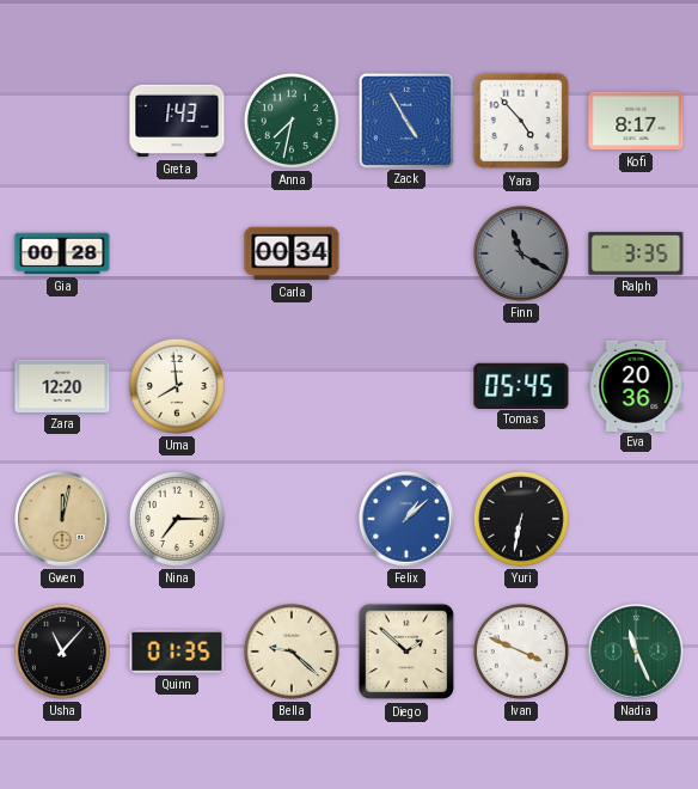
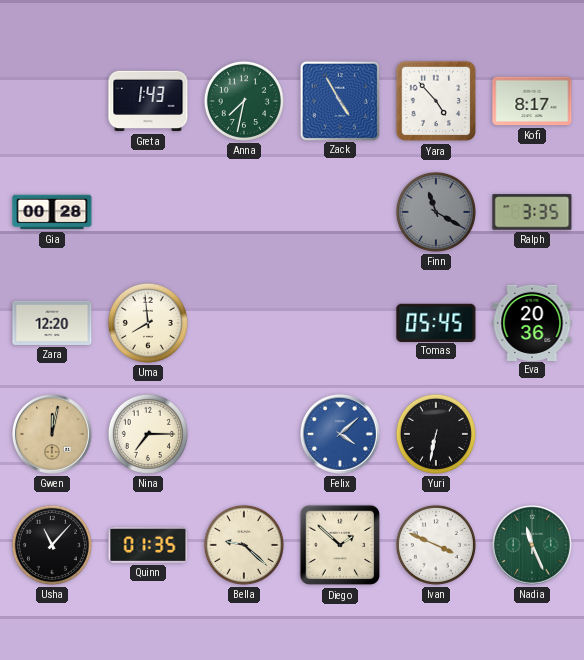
Carla: 00:34 -> none
Felix: 1:08 -> 4:08
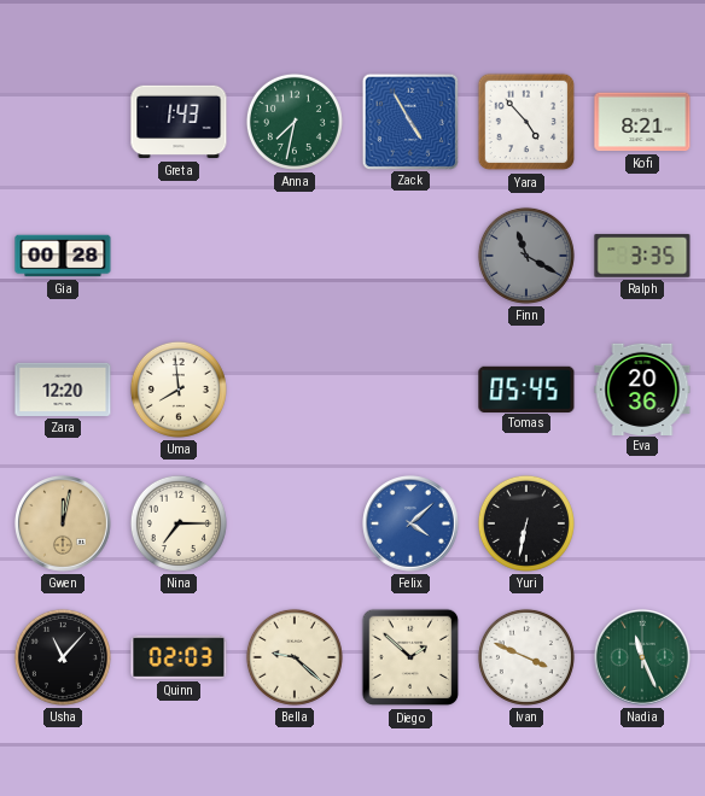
Kofi: 8:17 -> 8:21
Quinn: 01:35 -> 02:03
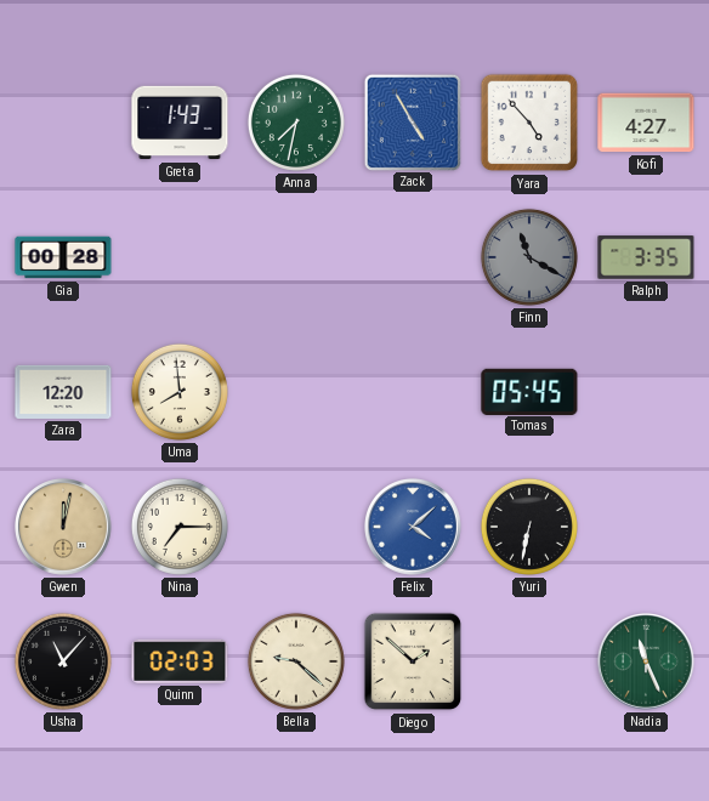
Kofi: 8:21 -> 4:27
Eva: 20:36 -> none
Ivan: 3:49 -> none
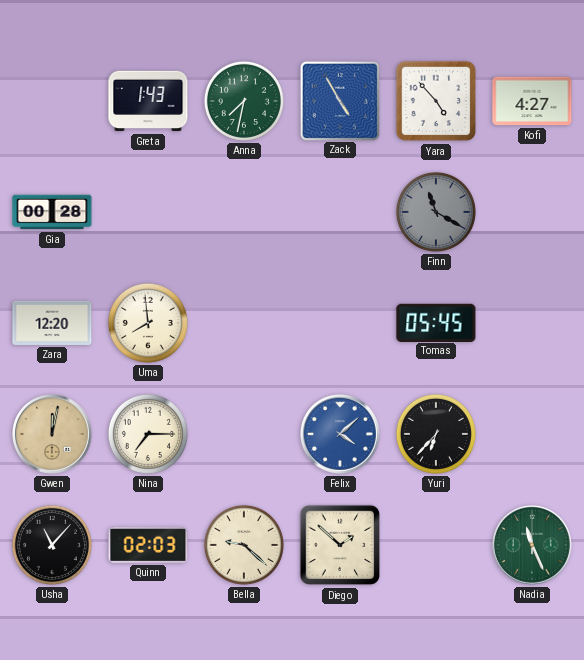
Ralph: 3:35 -> none
Yuri: 6:32 -> 6:37
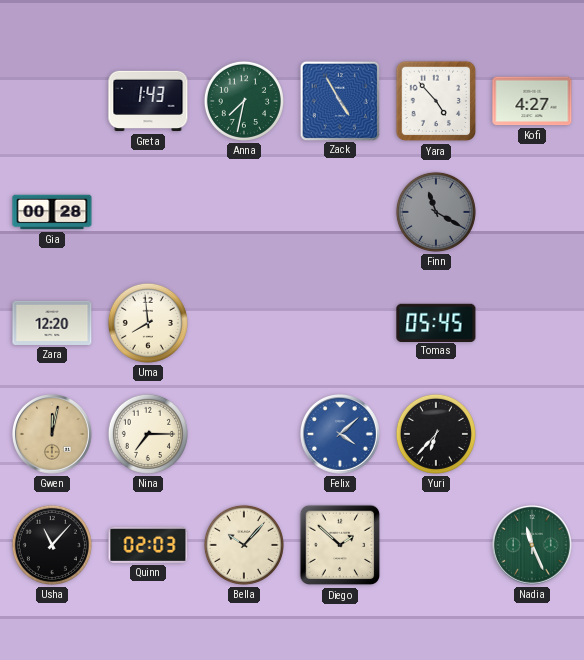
Bella: 9:22 -> 10:07
